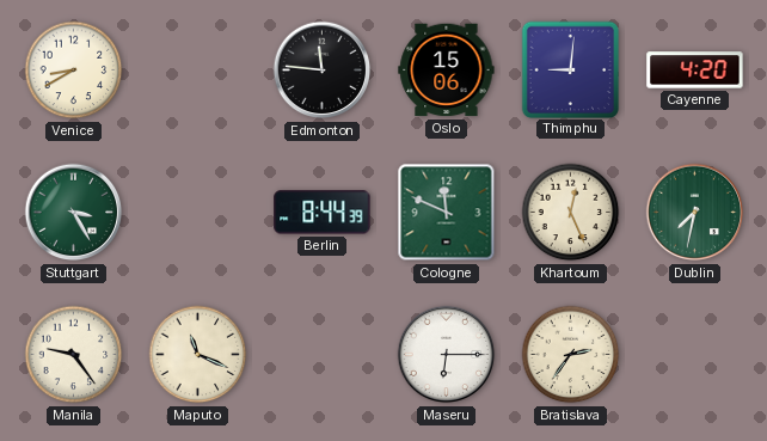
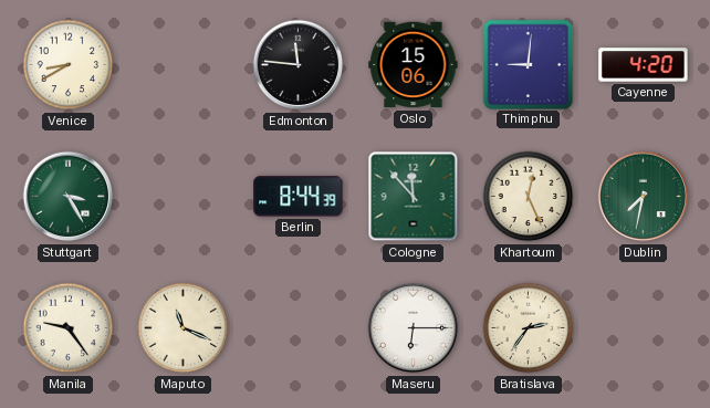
Cologne: 11:49 -> 11:53
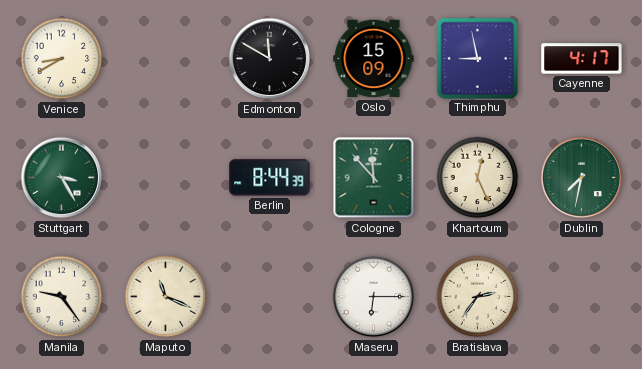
Edmonton: 11:46 -> 11:50
Oslo: 15:06 -> 15:09
Thimphu: 9:01 -> 8:58
Cayenne: 4:20 -> 4:17
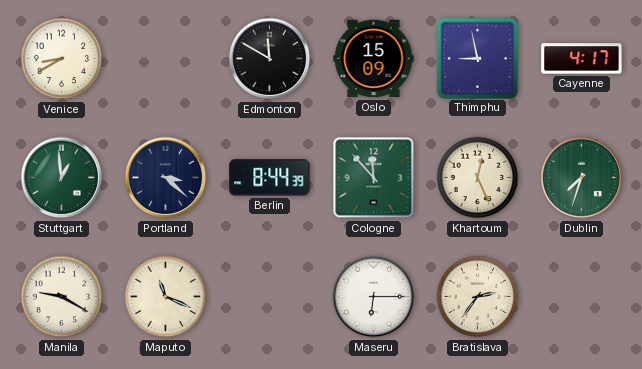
Stuttgart: 3:25 -> 12:59
Portland: none -> 3:22
Dublin: 7:32 -> 7:33
Manila: 9:24 -> 9:20
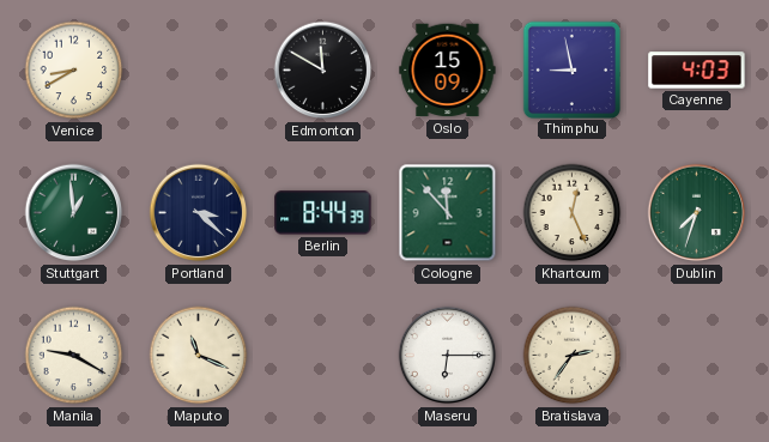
Cayenne: 4:17 -> 4:03
